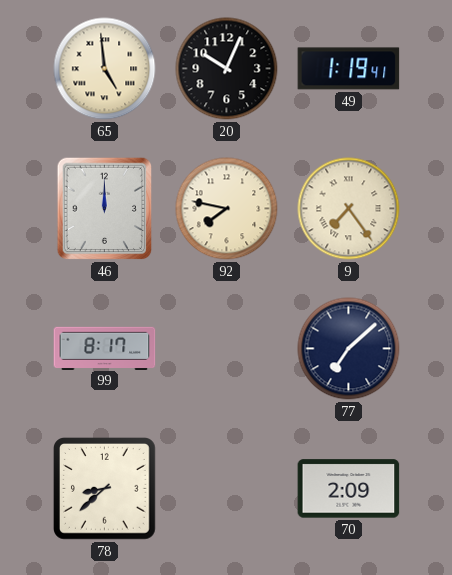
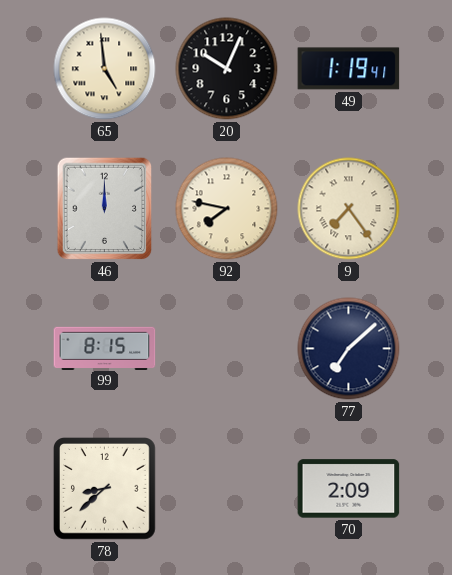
99: 8:17 -> 8:15
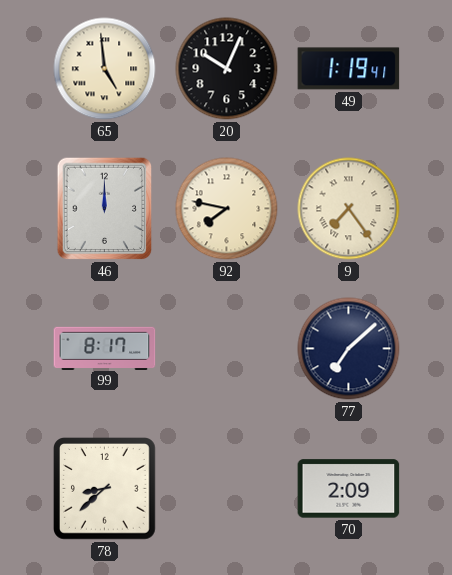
99: 8:15 -> 8:17
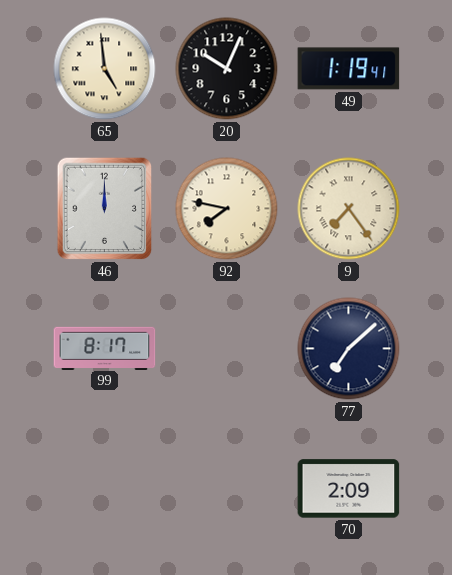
78: 8:38 -> none
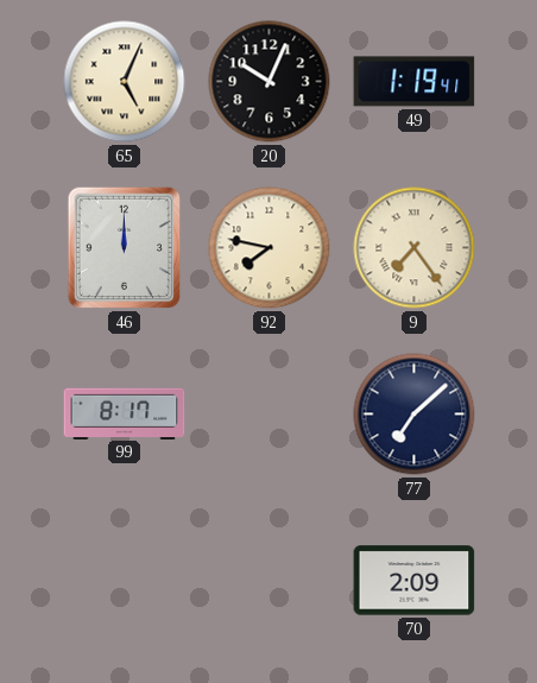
65: 4:59 -> 5:04
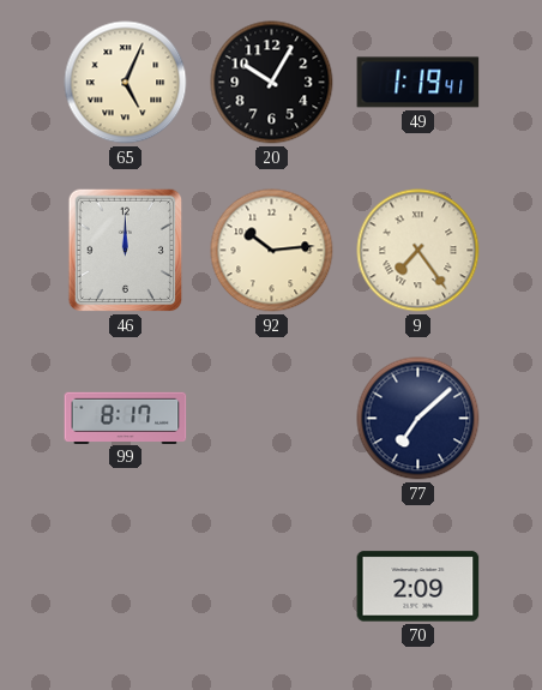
20: 10:04 -> 10:05
92: 7:47 -> 10:14
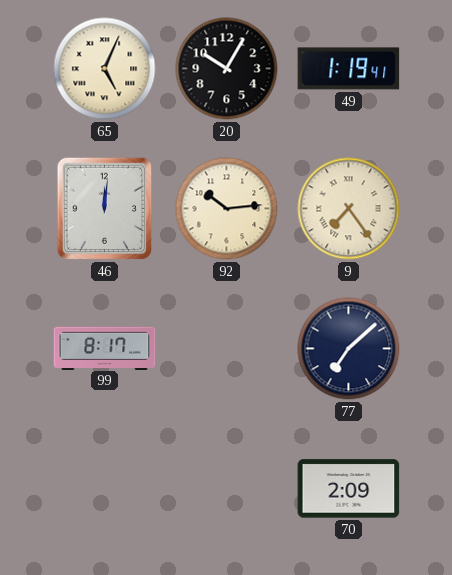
46: 12:00 -> 12:01
